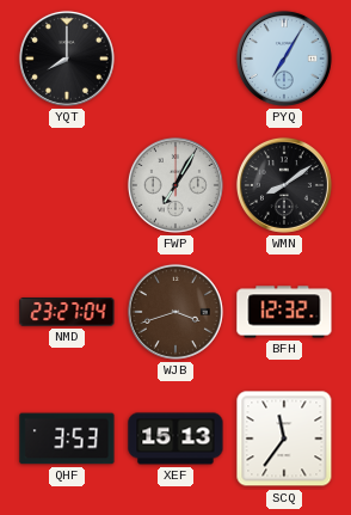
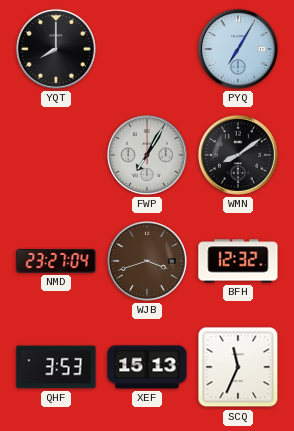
SCQ: 11:36 -> 11:34
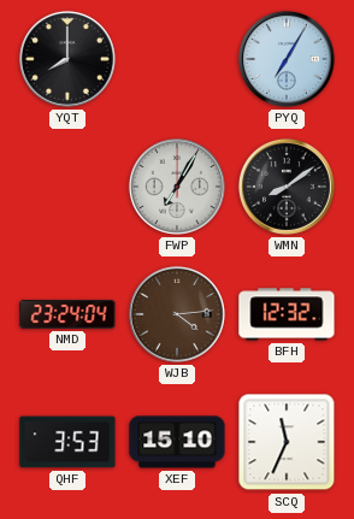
NMD: 23:27 -> 23:24
WJB: 3:42 -> 4:14
XEF: 15:13 -> 15:10
